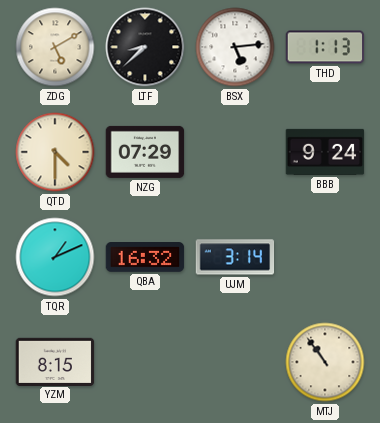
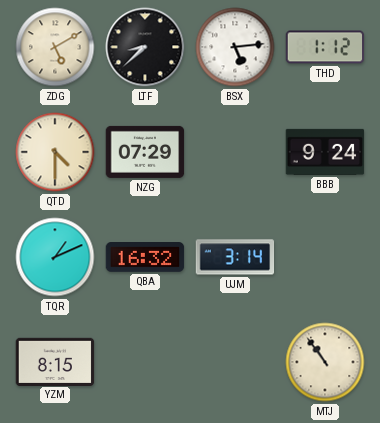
THD: 1:13 -> 1:12
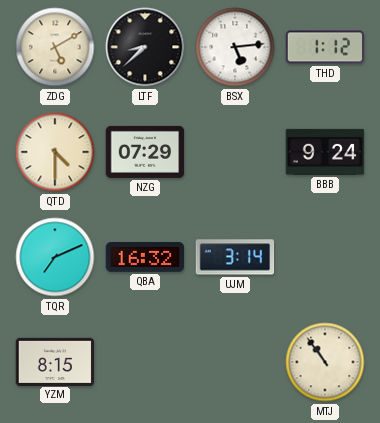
TQR: 1:11 -> 7:11
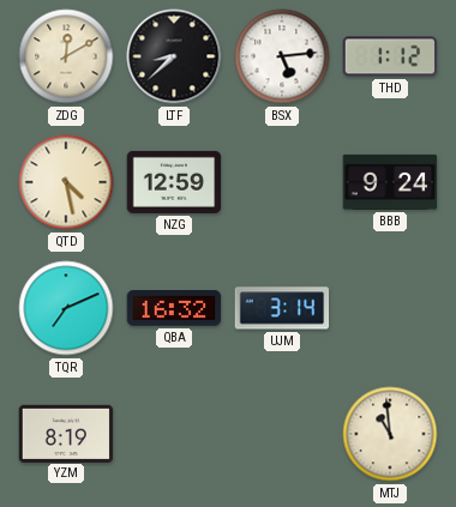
ZDG: 5:10 -> 12:10
QTD: 4:30 -> 4:28
NZG: 07:29 -> 12:59
YZM: 8:15 -> 8:19
MTJ: 10:54 -> 10:59
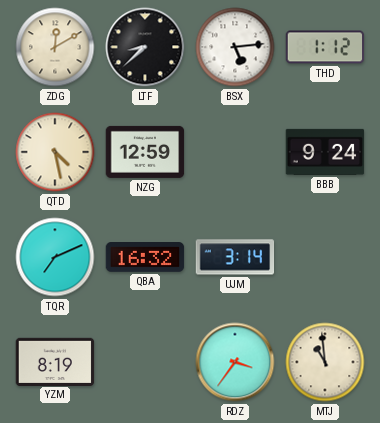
RDZ: none -> 3:36
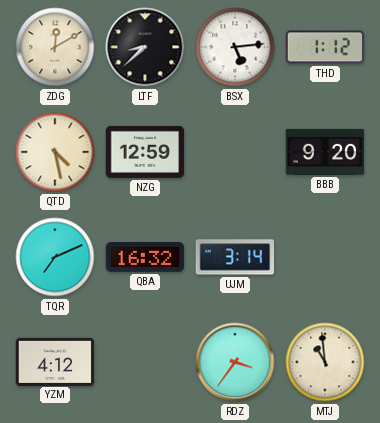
BBB: 9:24 -> 9:20
YZM: 8:19 -> 4:12
